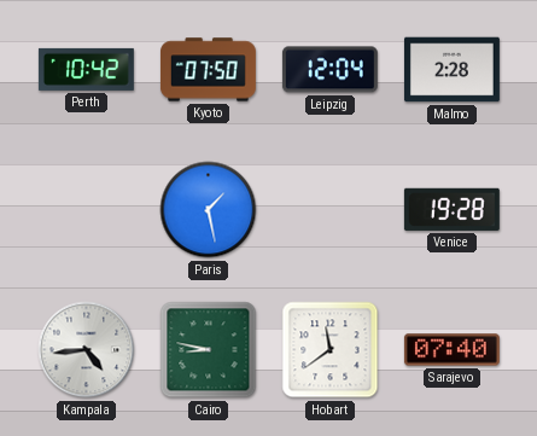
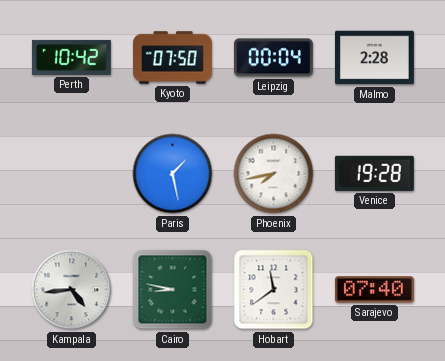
Leipzig: 12:04 -> 00:04
Phoenix: none -> 7:43
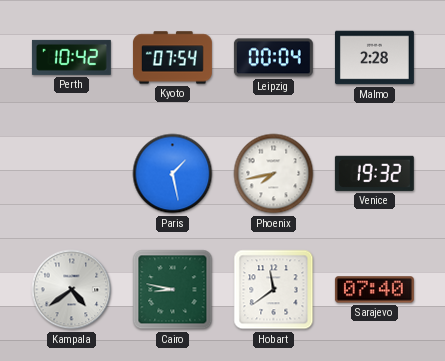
Kyoto: 07:50 -> 07:54
Venice: 19:28 -> 19:32
Kampala: 4:44 -> 4:39
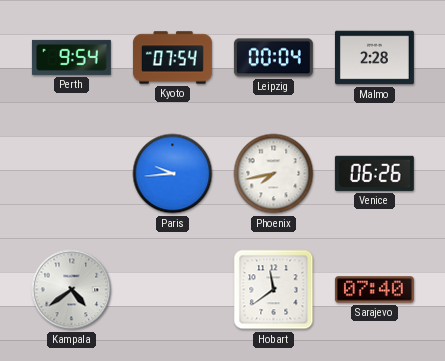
Perth: 10:42 -> 9:54
Paris: 1:28 -> 9:44
Venice: 19:32 -> 06:26
Cairo: 8:47 -> none
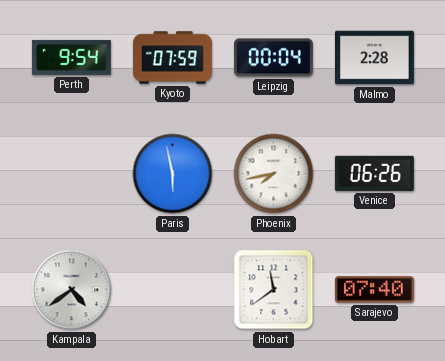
Kyoto: 07:54 -> 07:59
Paris: 9:44 -> 5:58
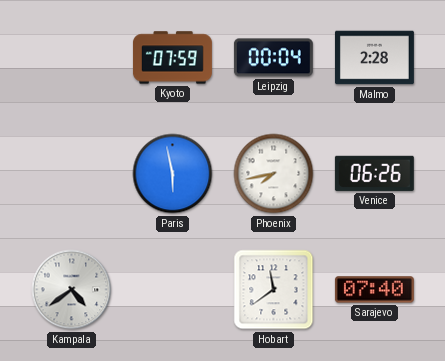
Perth: 9:54 -> none
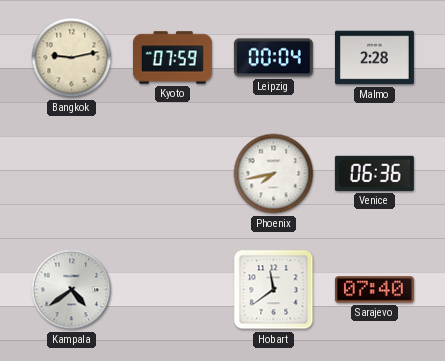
Bangkok: none -> 9:13
Paris: 5:58 -> none
Venice: 06:26 -> 06:36
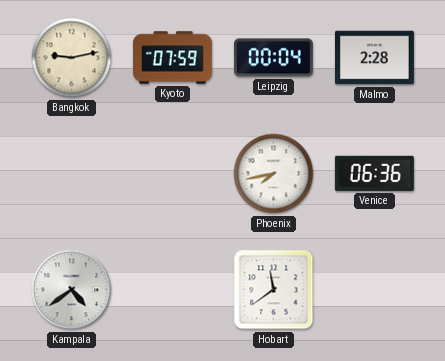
Sarajevo: 07:40 -> none
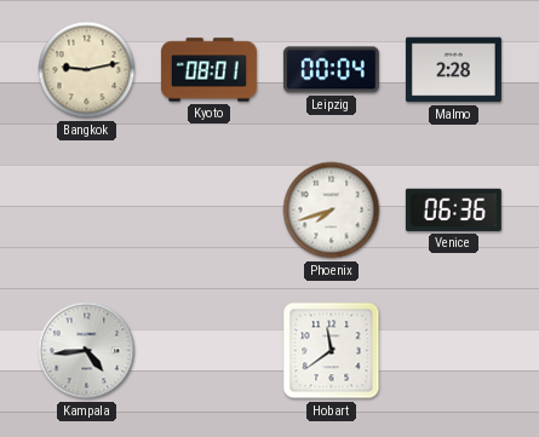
Kyoto: 07:59 -> 08:01
Phoenix: 7:43 -> 7:42
Kampala: 4:39 -> 4:44
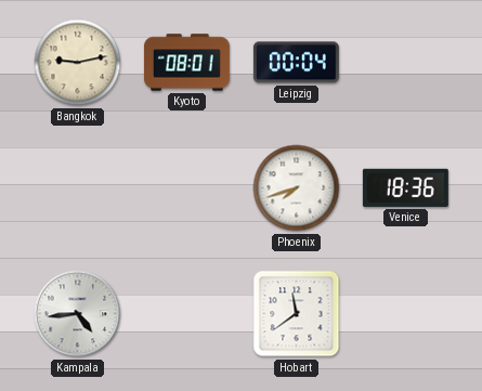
Malmo: 2:28 -> none
Venice: 06:36 -> 18:36
